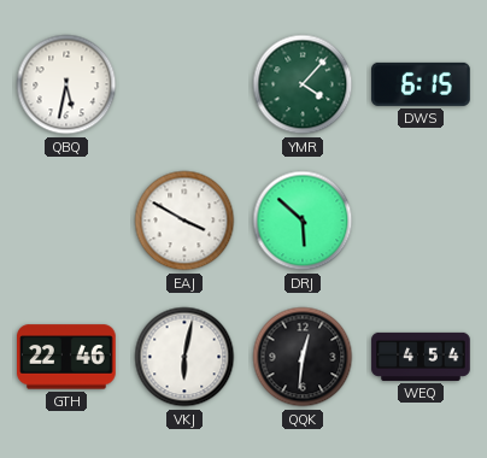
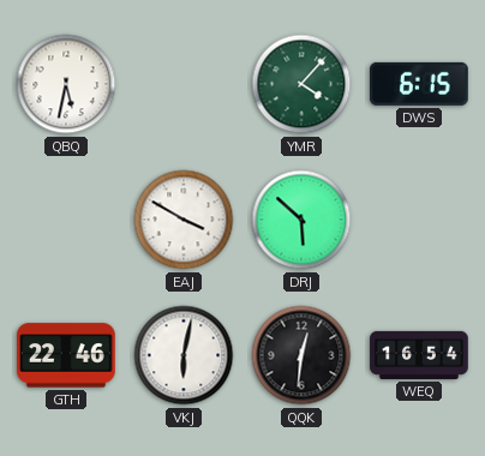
WEQ: 4:54 -> 16:54
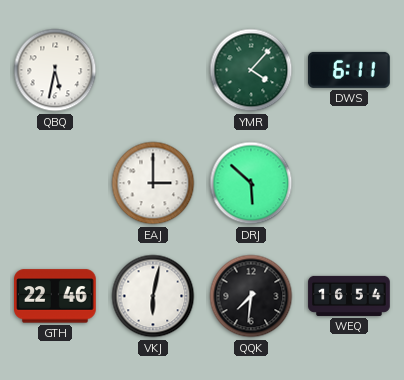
DWS: 6:15 -> 6:11
EAJ: 3:50 -> 3:00
QQK: 12:31 -> 7:31
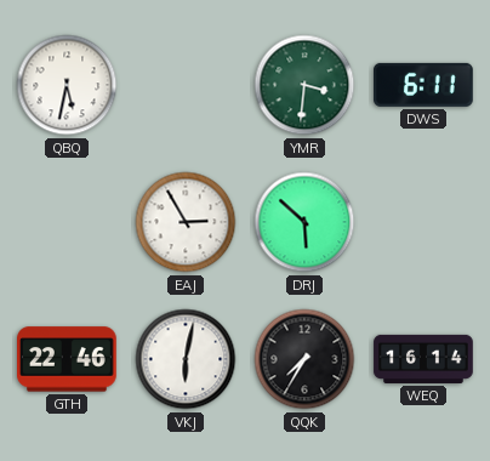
YMR: 4:07 -> 3:31
EAJ: 3:00 -> 2:55
QQK: 7:31 -> 7:35
WEQ: 16:54 -> 16:14
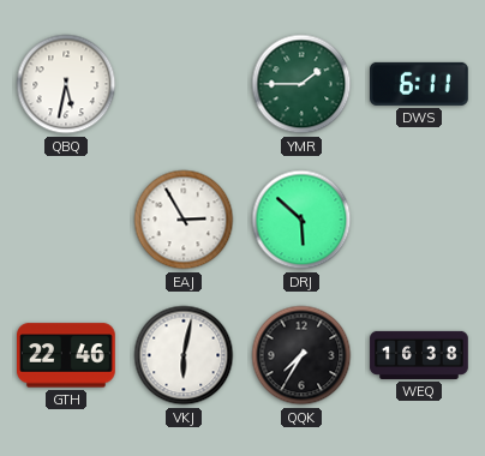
YMR: 3:31 -> 1:45
WEQ: 16:14 -> 16:38
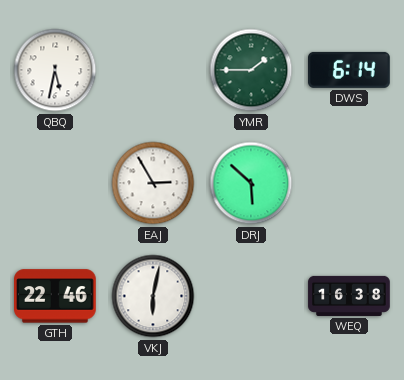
DWS: 6:11 -> 6:14
QQK: 7:35 -> none
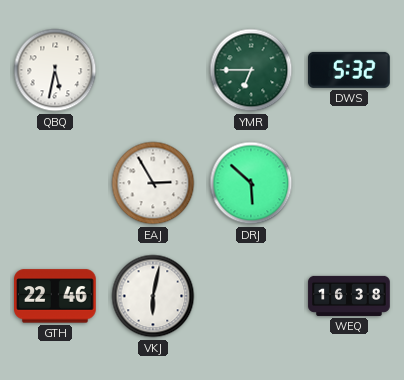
YMR: 1:45 -> 6:45
DWS: 6:14 -> 5:32
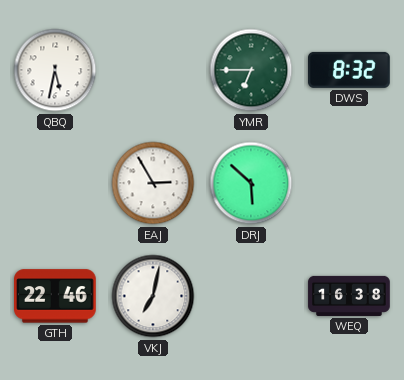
DWS: 5:32 -> 8:32
VKJ: 6:02 -> 7:02
